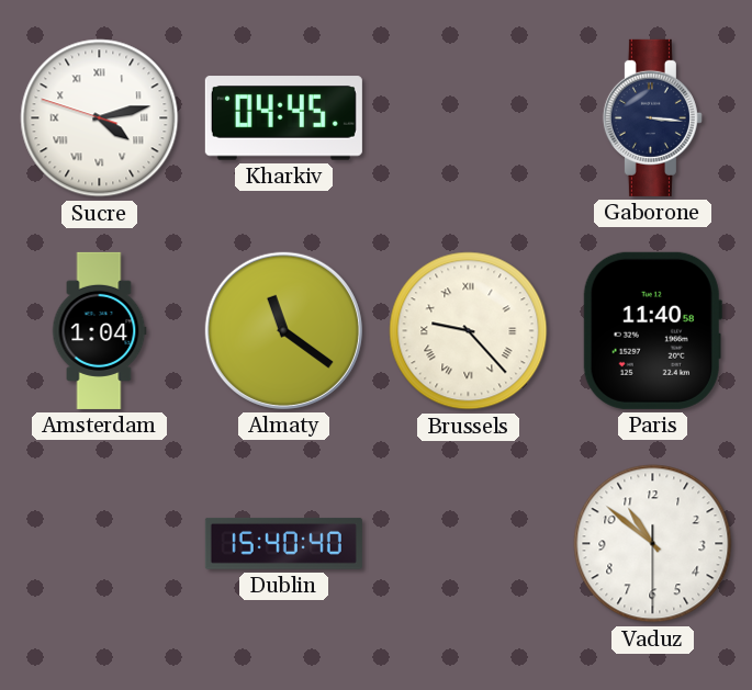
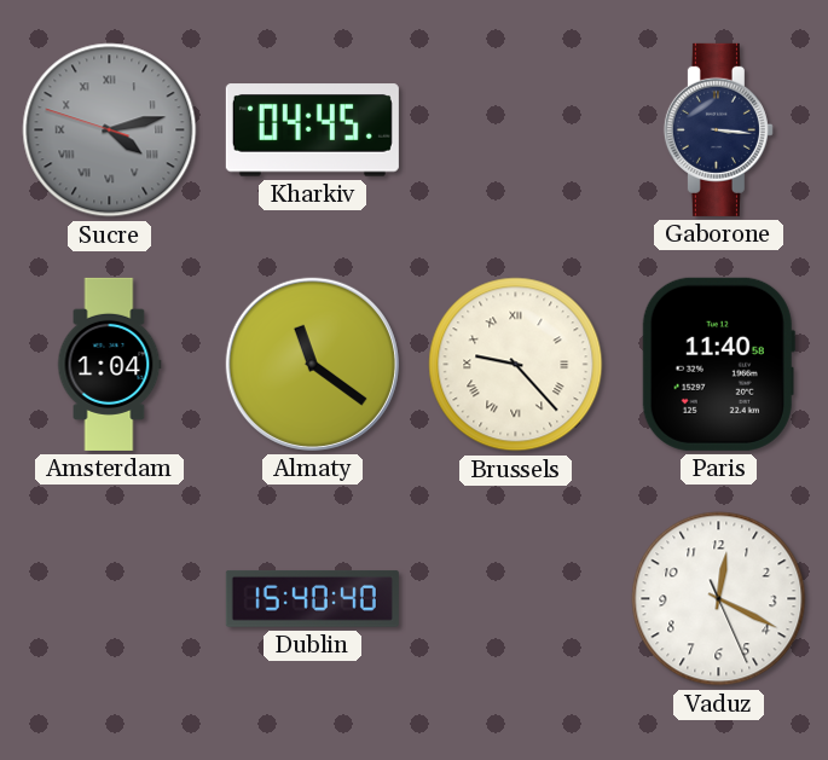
Sucre dial: white -> grey
Vaduz: 10:51 -> 12:19
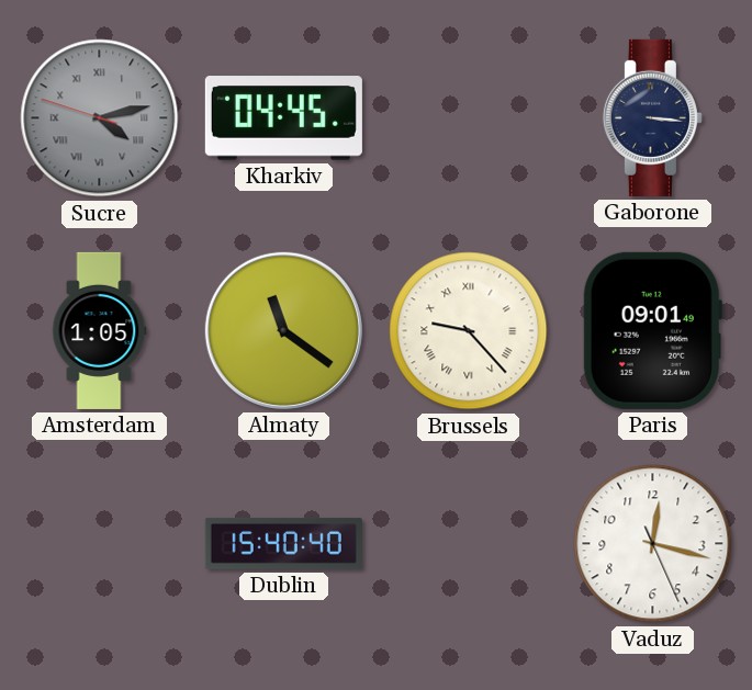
Amsterdam: 1:04 -> 1:05
Paris: 11:40 -> 09:01
Vaduz: 12:19 -> 12:17
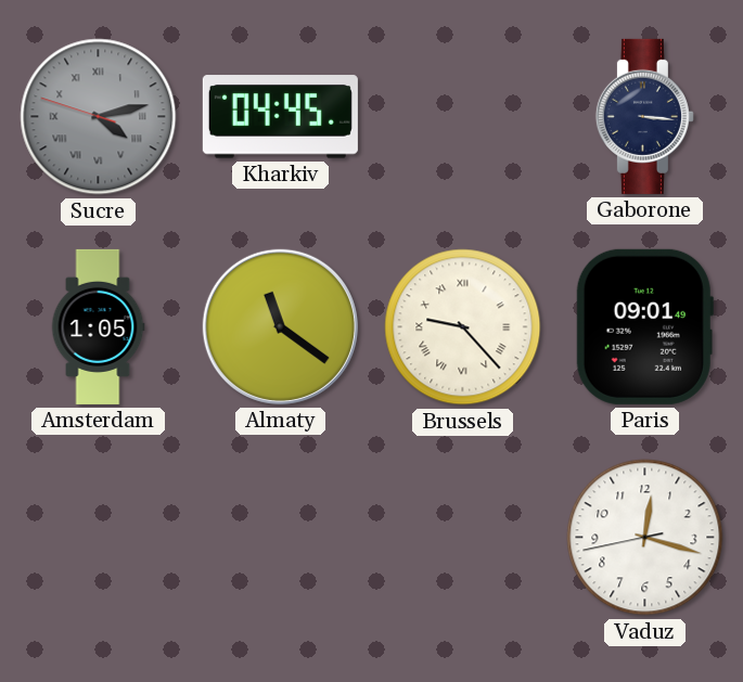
Dublin: 15:40 -> none
Vaduz: 12:17:26 -> 12:17:43
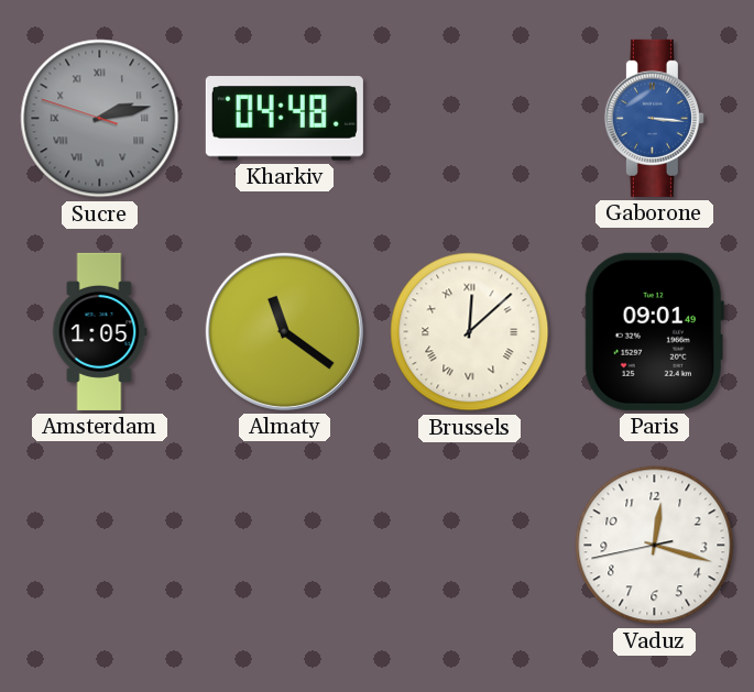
Sucre: 4:12 -> 2:12
Kharkiv: 04:45 -> 04:48
Gaborone dial: navy -> blue
Brussels: 9:23 -> 12:08
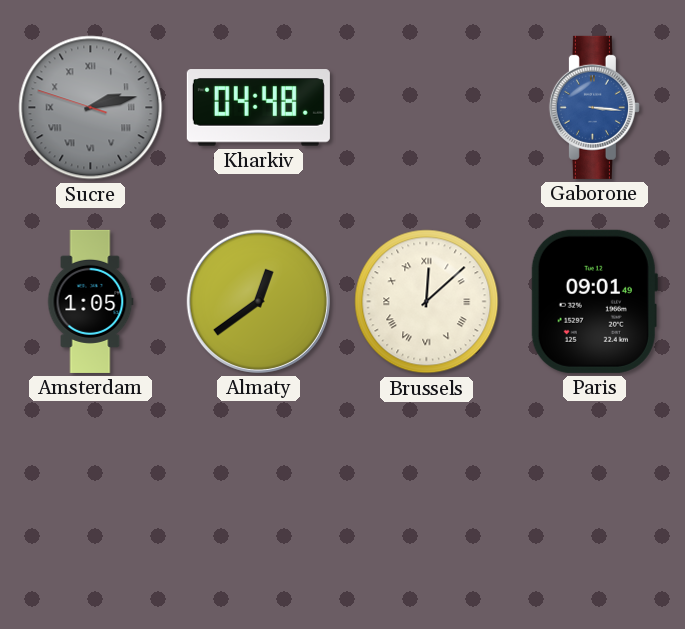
Almaty: 11:21 -> 12:39
Vaduz: 12:17 -> none
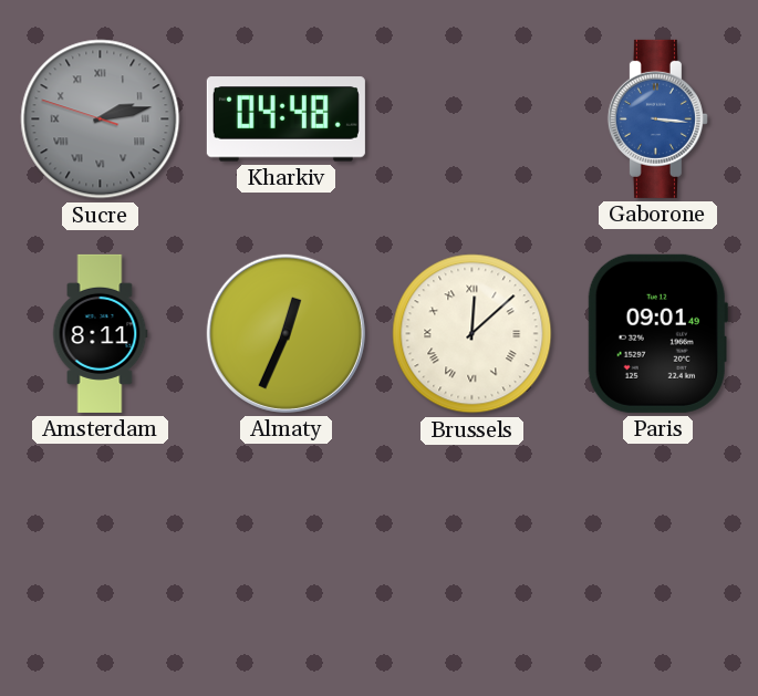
Amsterdam: 1:05 -> 8:11
Almaty: 12:39 -> 12:34
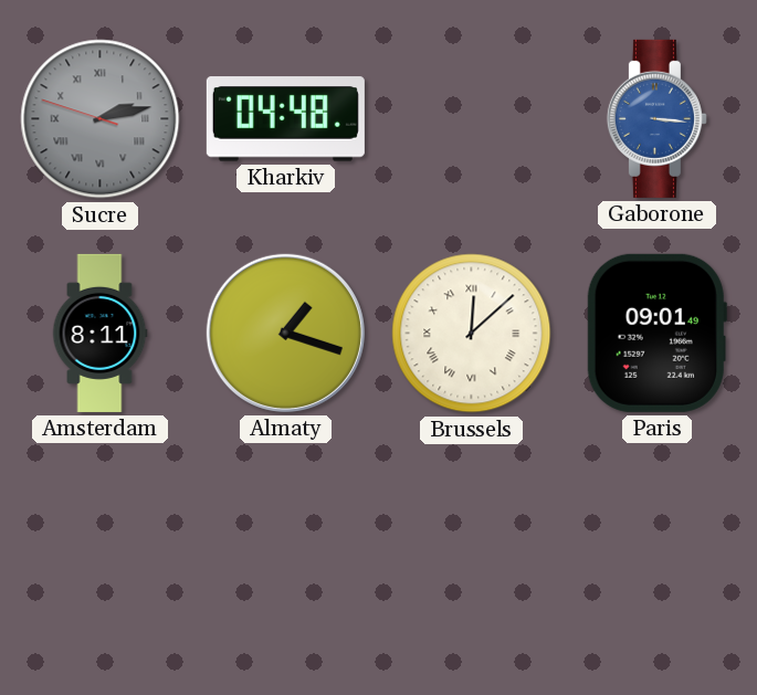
Almaty: 12:34 -> 1:18
